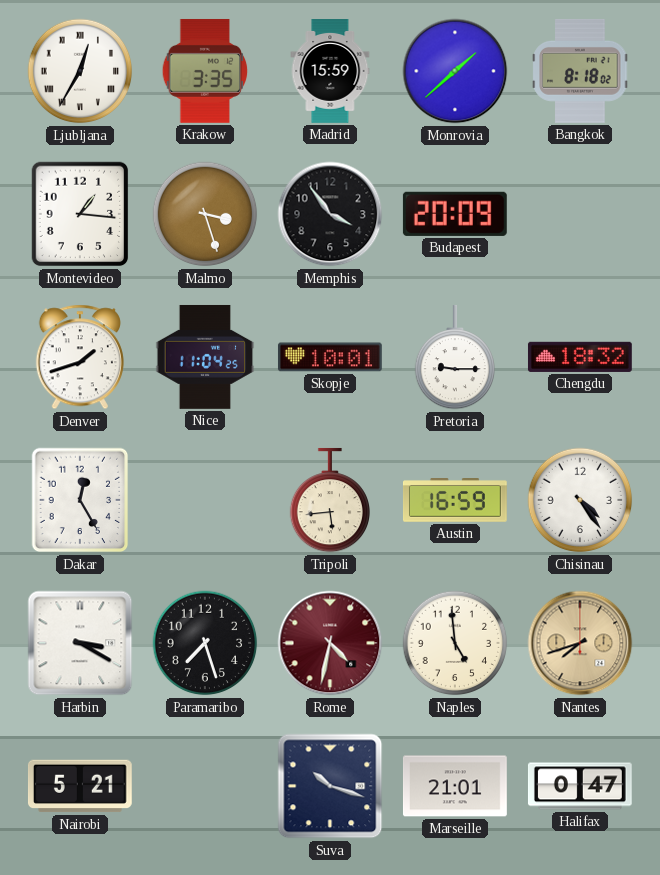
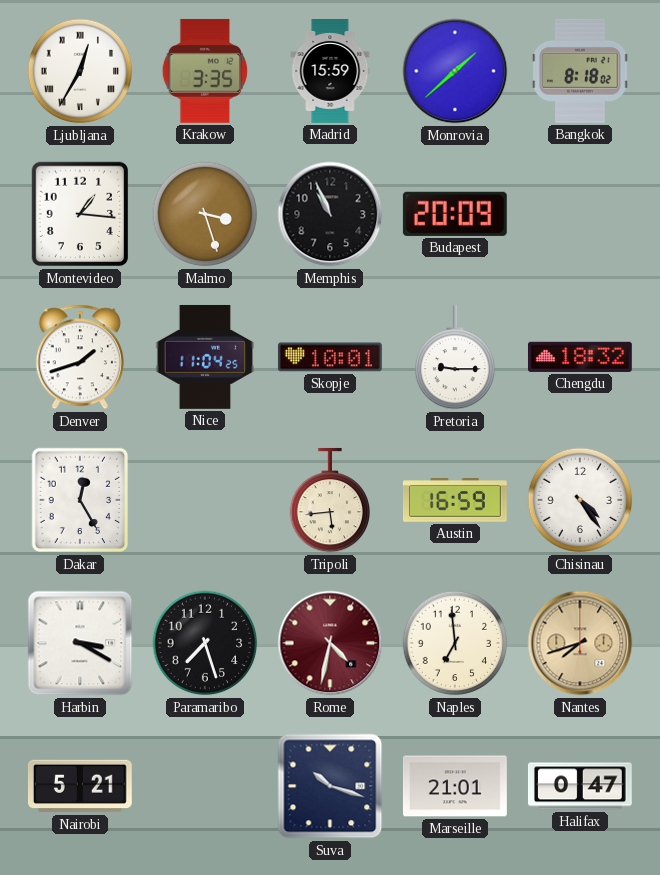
Memphis: 3:54 -> 10:56
Naples: 4:59 -> 6:59
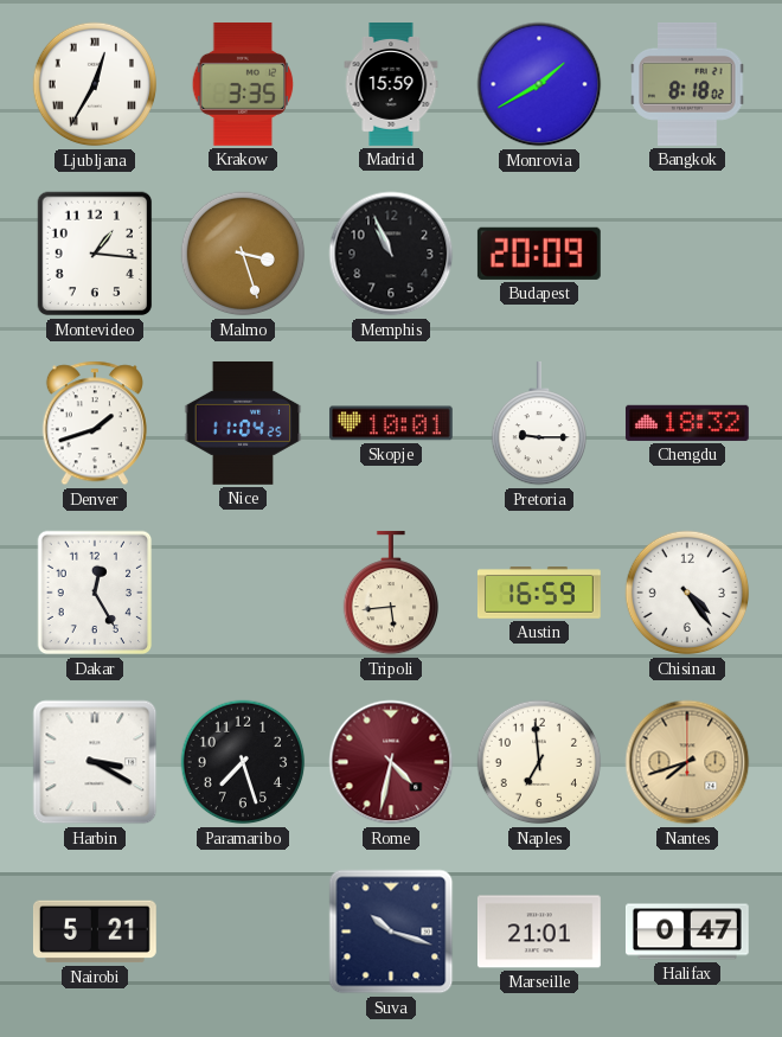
Monrovia: 1:38 -> 1:40
